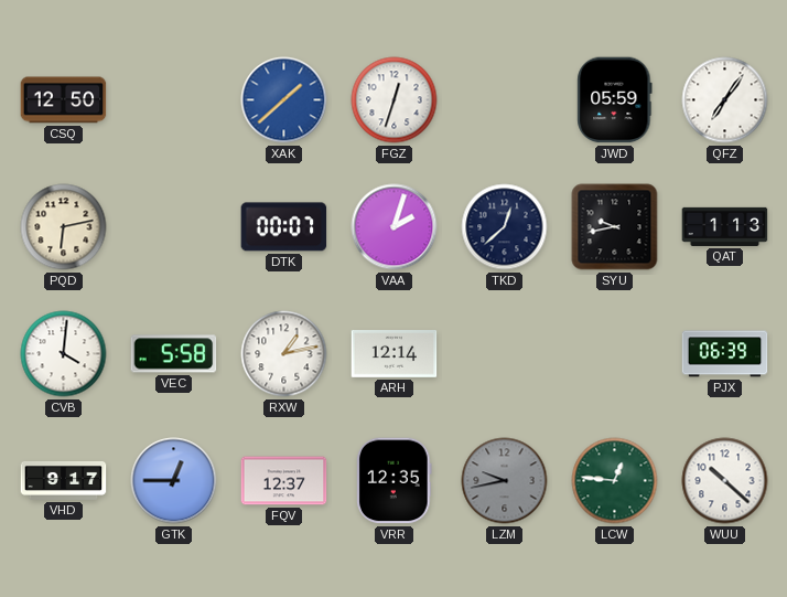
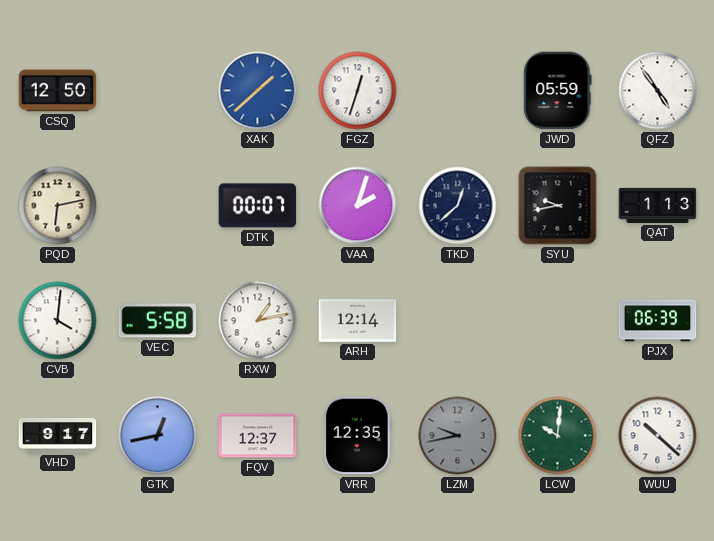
QFZ: 7:06 -> 4:54
GTK: 12:45 -> 12:43
LCW: 12:46 -> 10:01
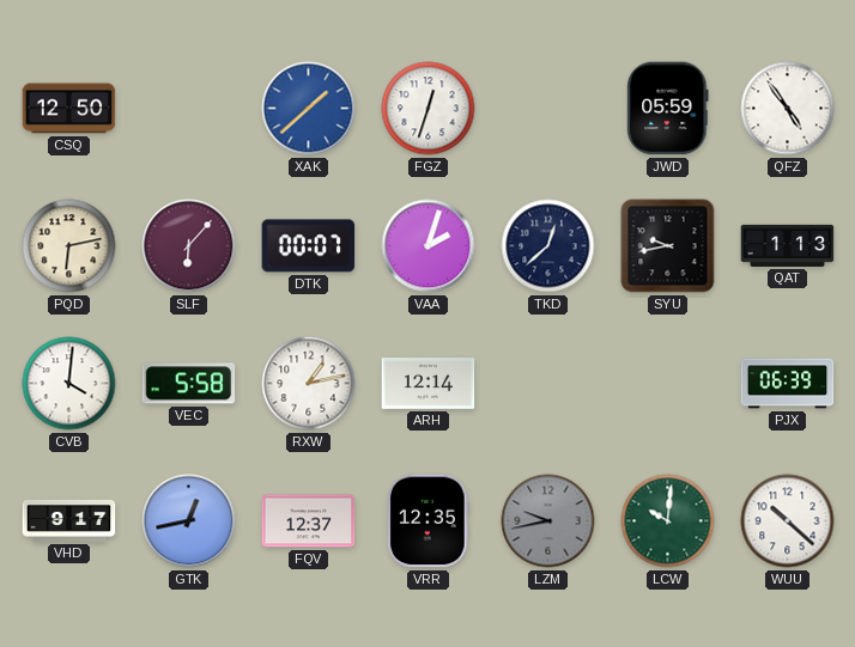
SLF: none -> 6:07
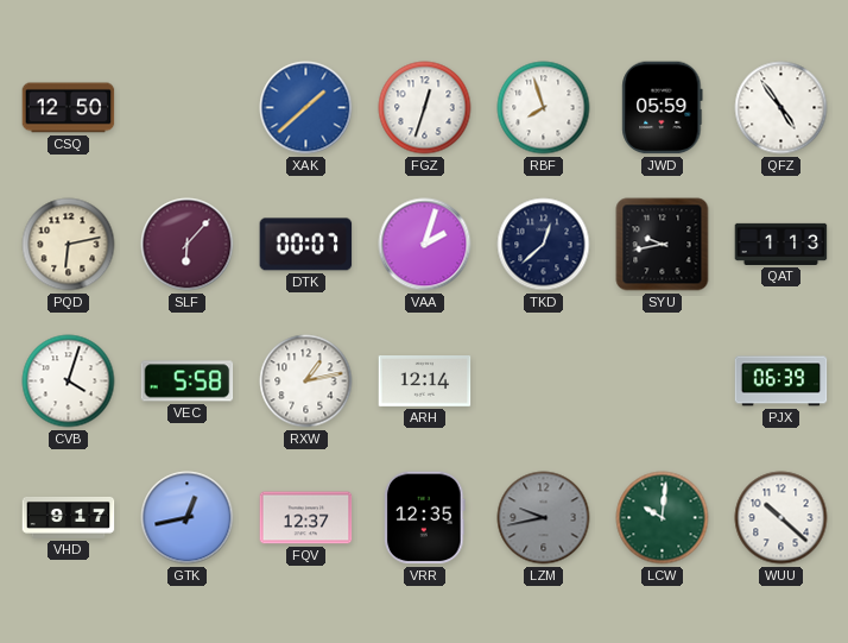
RBF: none -> 7:57
CVB: 4:01 -> 4:03
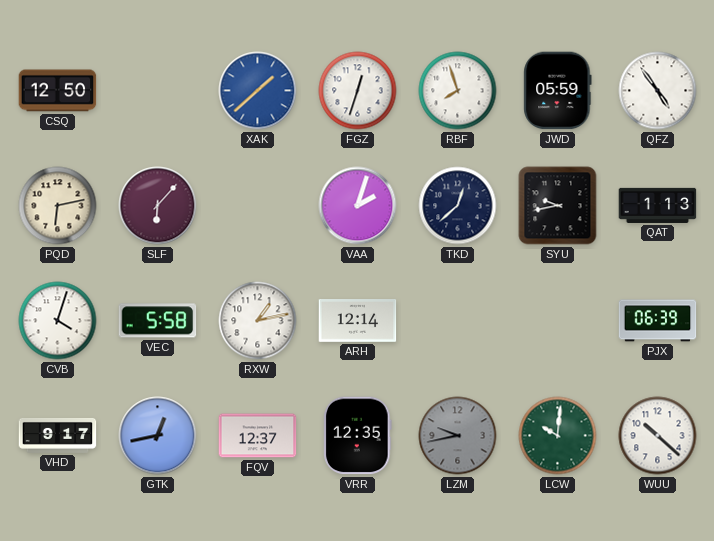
DTK: 00:07 -> none
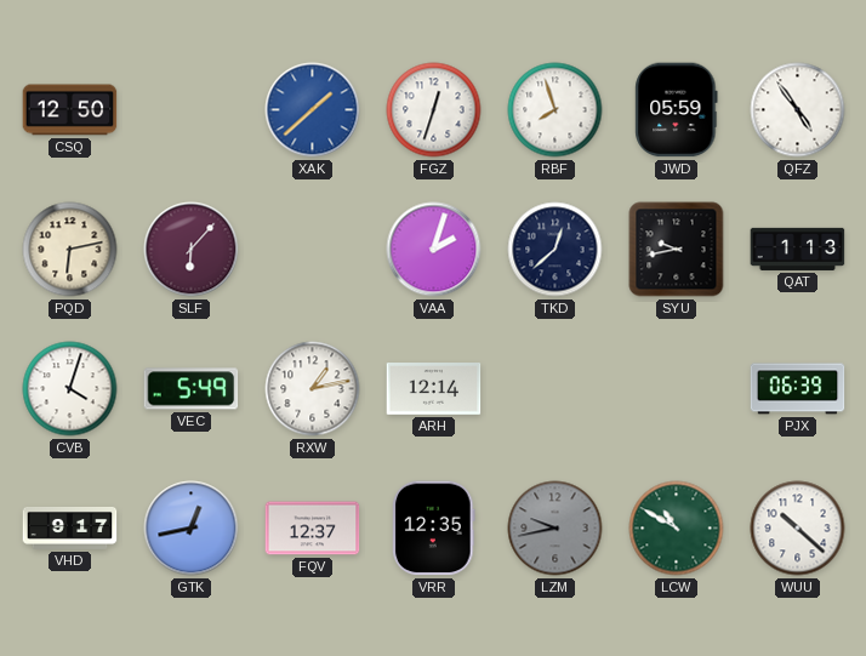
VEC: 5:58 -> 5:49
LCW: 10:01 -> 10:50
